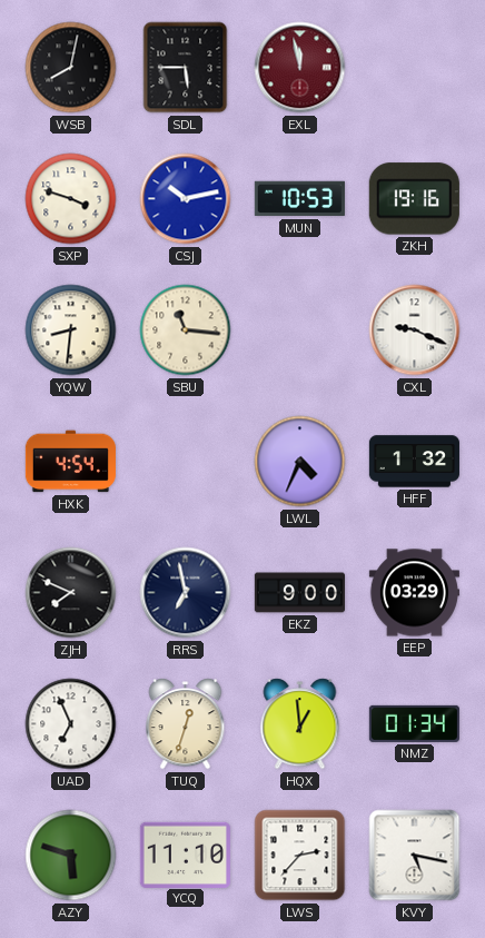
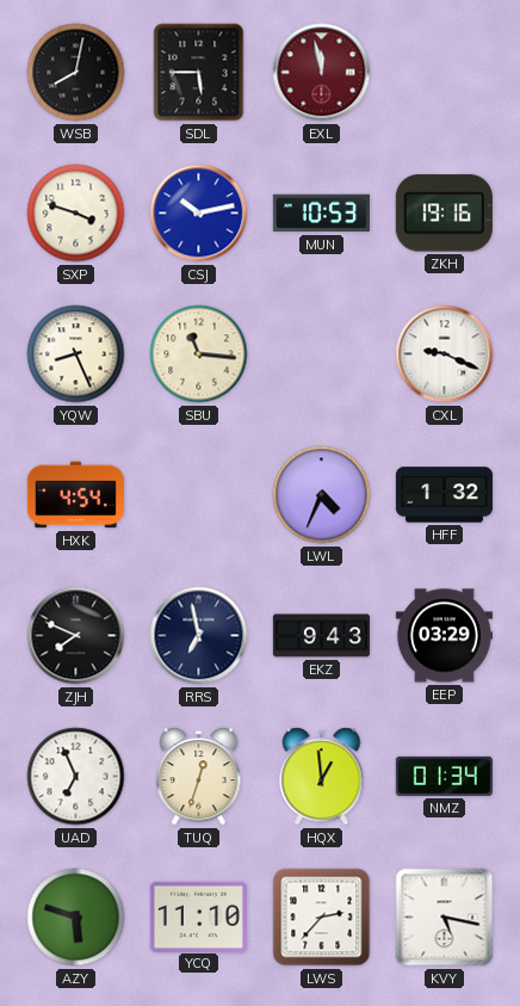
YQW: 8:31 -> 8:26
EKZ: 9:00 -> 9:43
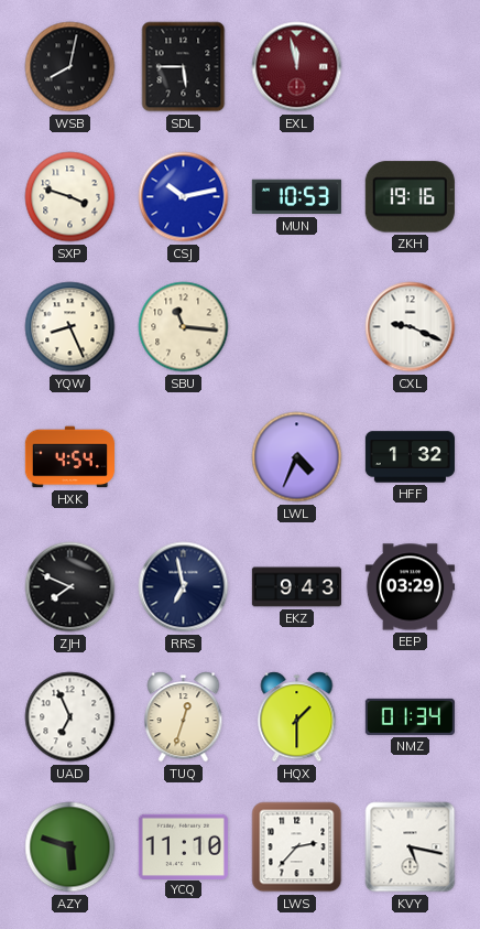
HQX: 12:59 -> 1:30
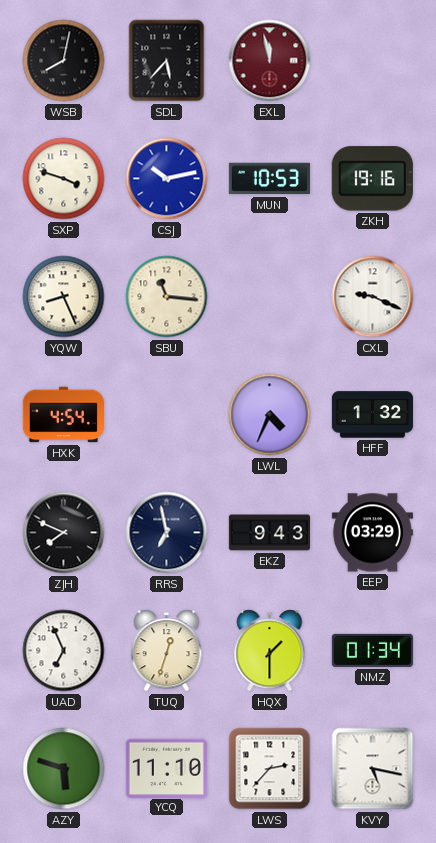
SDL: 5:45 -> 5:37
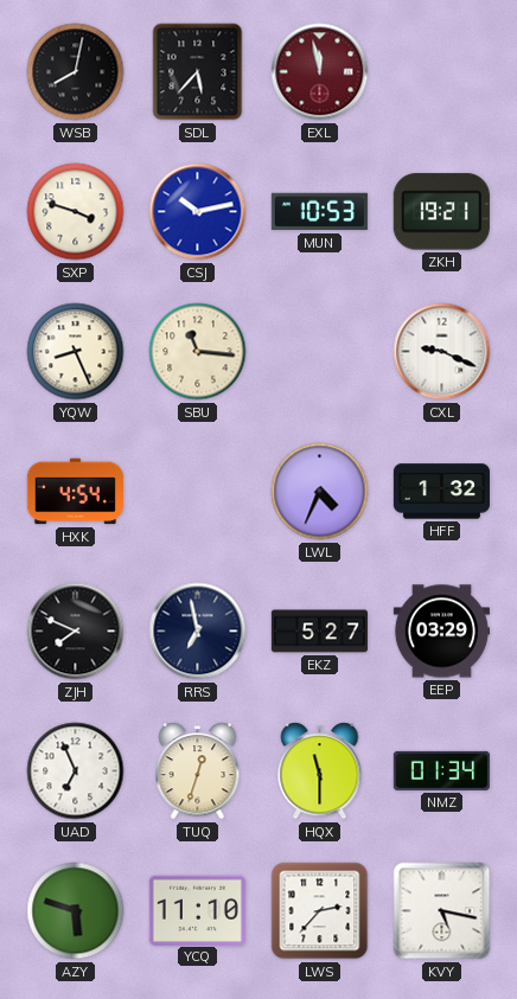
ZKH: 19:16 -> 19:21
EKZ: 9:43 -> 5:27
HQX: 1:30 -> 11:30
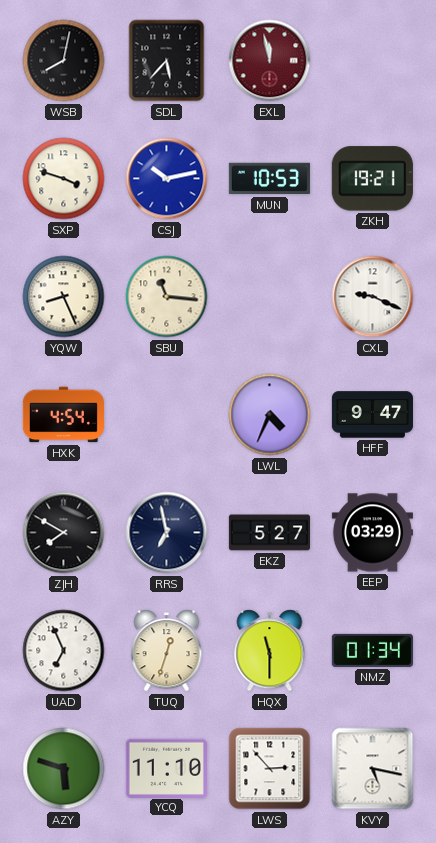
HFF: 1:32 -> 9:47
ZJH: 7:49 -> 7:50
LWS: 2:37 -> 2:53
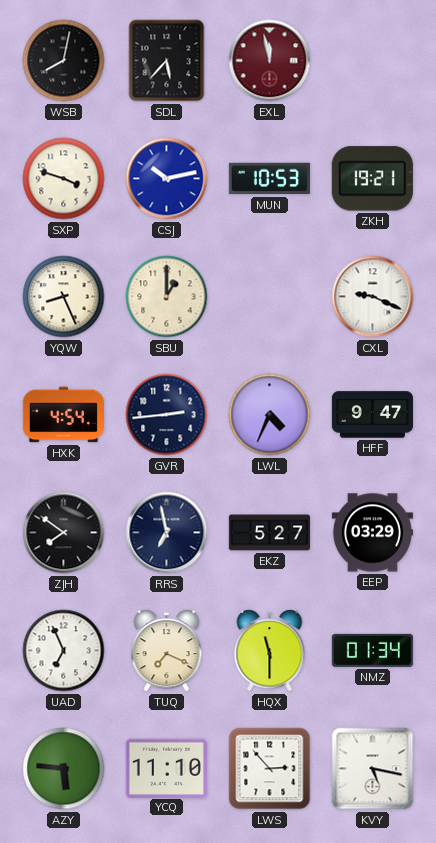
SBU: 11:16 -> 1:00
GVR: none -> 2:44
ZJH: 7:50 -> 7:51
TUQ: 12:33 -> 7:19
AZY: 5:48 -> 5:46
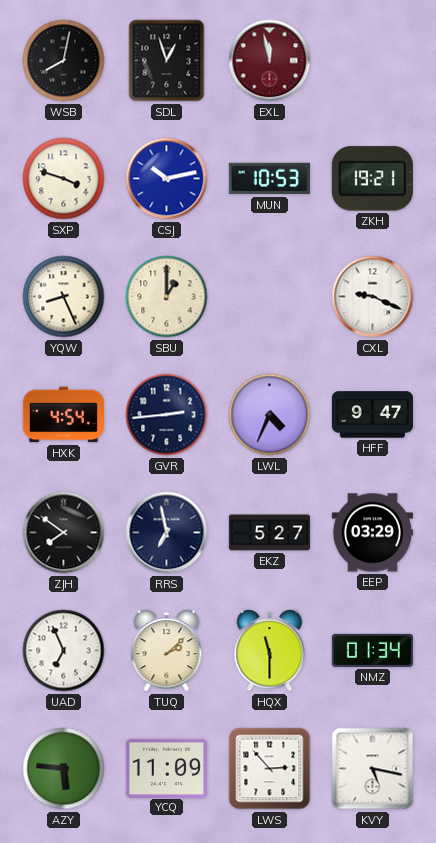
SDL: 5:37 -> 12:57
TUQ: 7:19 -> 2:08
YCQ: 11:10 -> 11:09
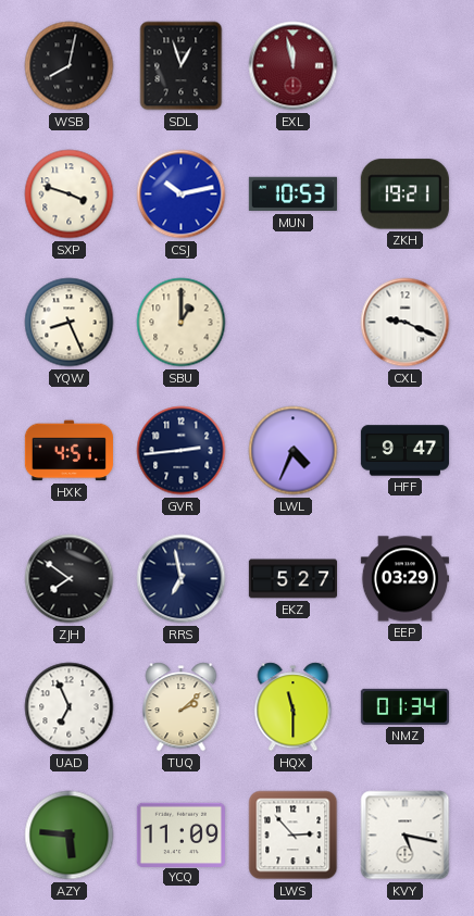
HXK: 4:54 -> 4:51
